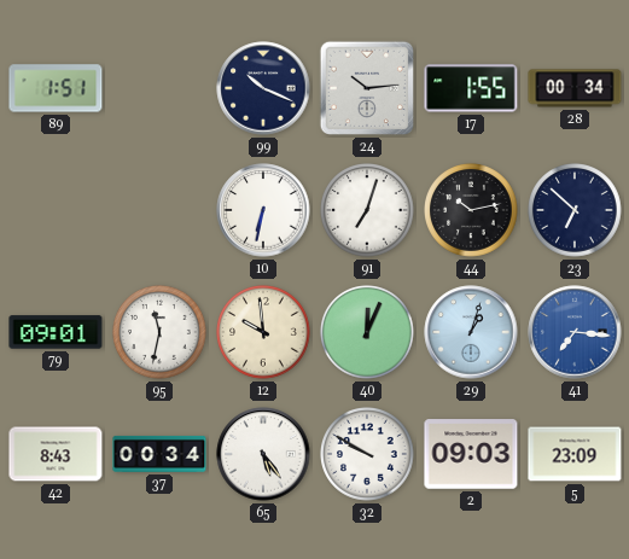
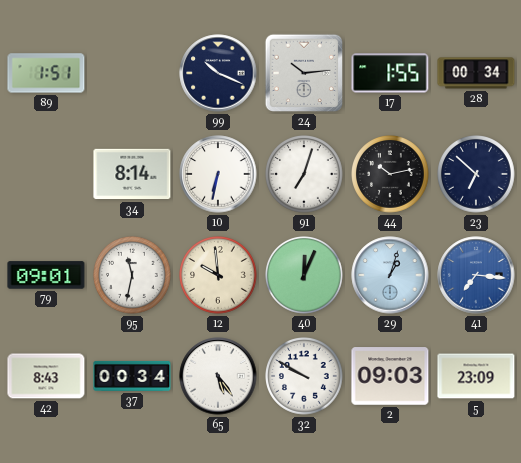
34: none -> 8:14
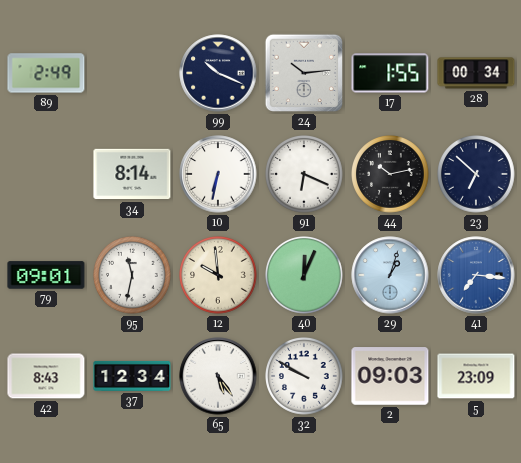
89: 1:51 -> 2:49
91: 7:03 -> 6:19
37: 00:34 -> 12:34
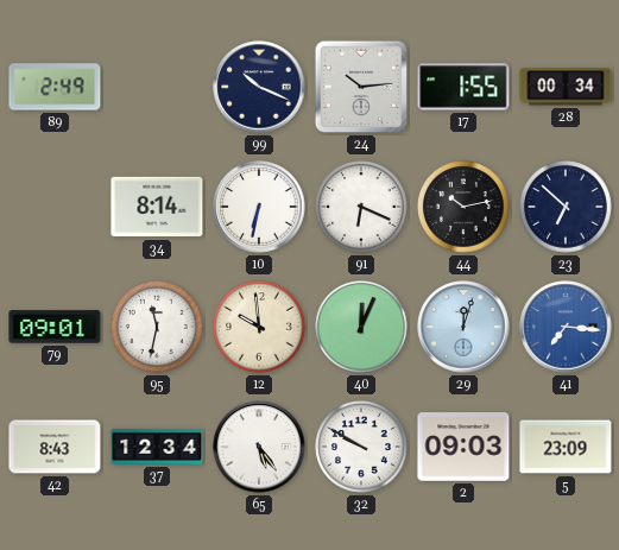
29: 1:03 -> 12:03
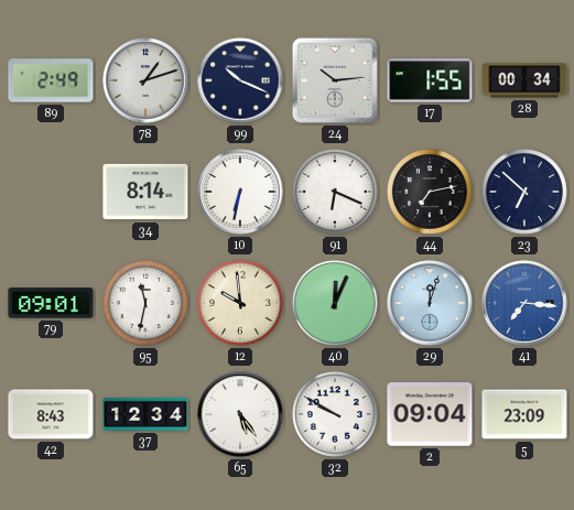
78: none -> 1:12
44: 10:13 -> 7:13
2: 09:03 -> 09:04
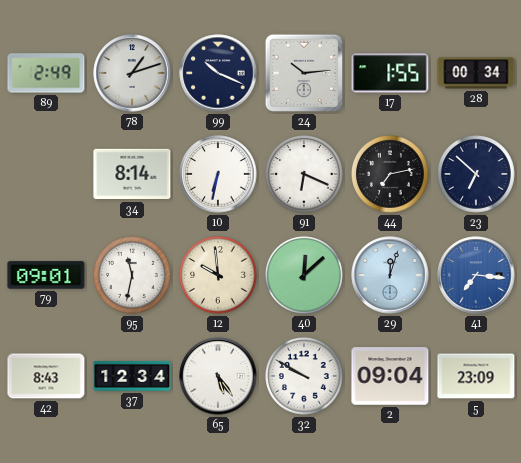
40: 12:04 -> 12:08
